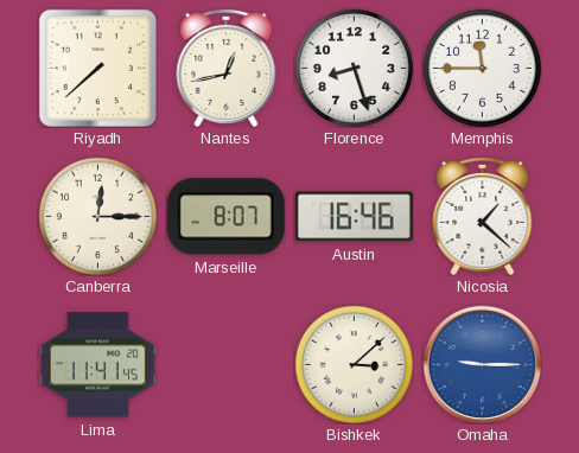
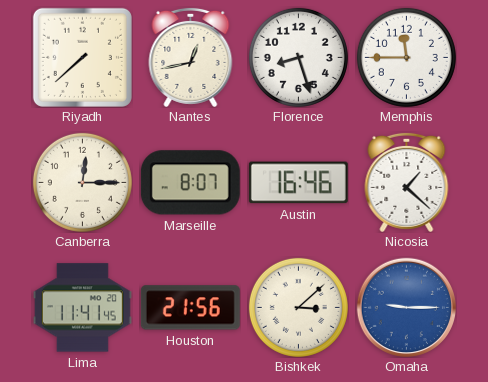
Houston: none -> 21:56
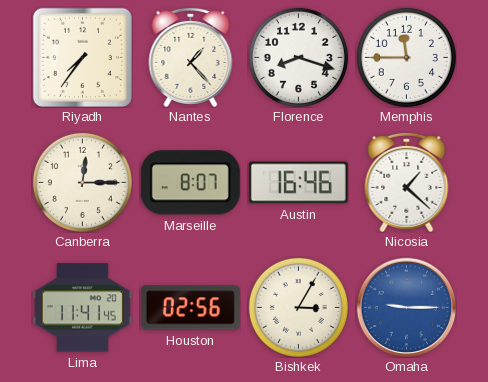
Riyadh: 7:38 -> 7:36
Nantes: 12:43 -> 1:23
Florence: 8:27 -> 8:18
Houston: 21:56 -> 02:56
Bishkek: 3:08 -> 3:05
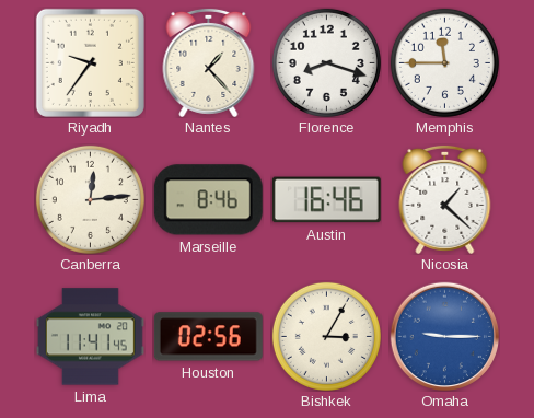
Riyadh: 7:36 -> 9:36
Canberra: 12:15 -> 12:14
Marseille: 8:07 -> 8:46
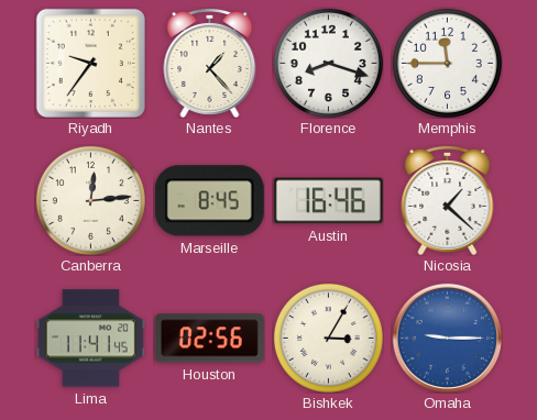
Marseille: 8:46 -> 8:45
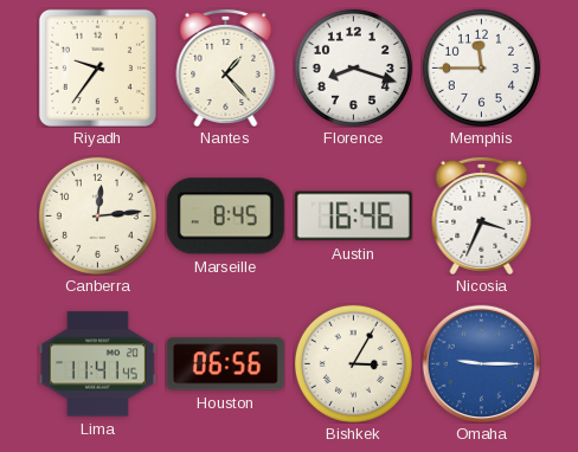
Nicosia: 1:22 -> 3:34
Houston: 02:56 -> 06:56
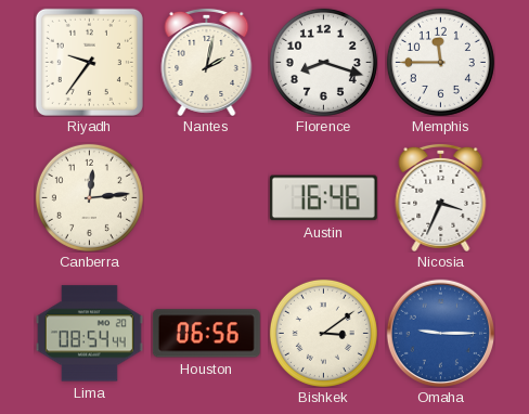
Nantes: 1:23 -> 2:02
Marseille: 8:45 -> none
Lima: 11:41 -> 08:54
Bishkek: 3:05 -> 3:09
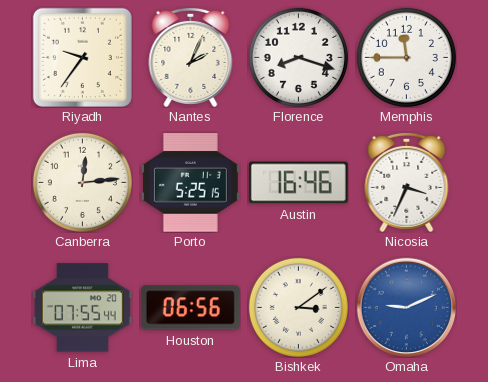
Nantes: 2:02 -> 2:04
Porto: none -> 5:25
Lima: 08:54 -> 07:55
Omaha: 9:15 -> 9:11
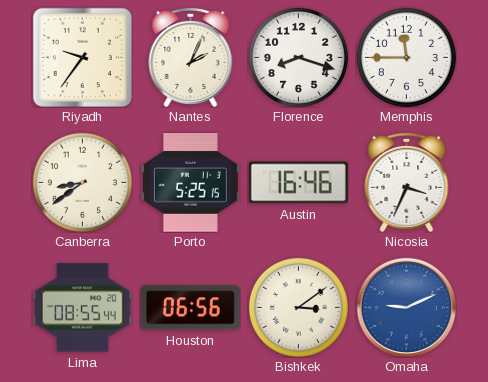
Canberra: 12:14 -> 8:39
Lima: 07:55 -> 08:55
